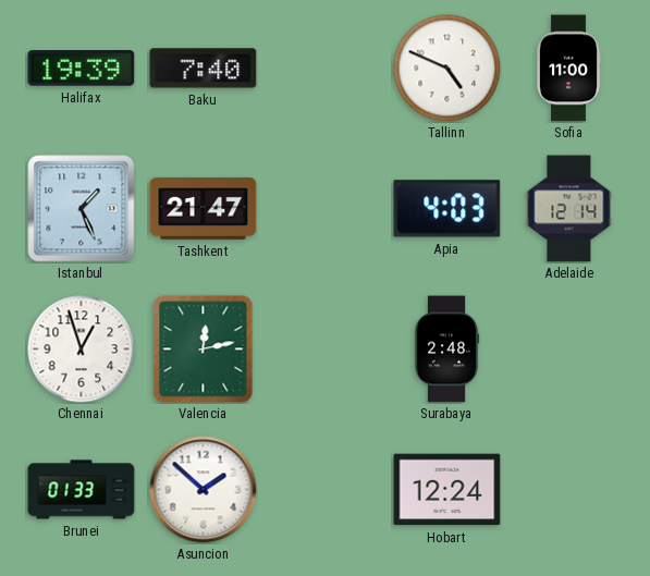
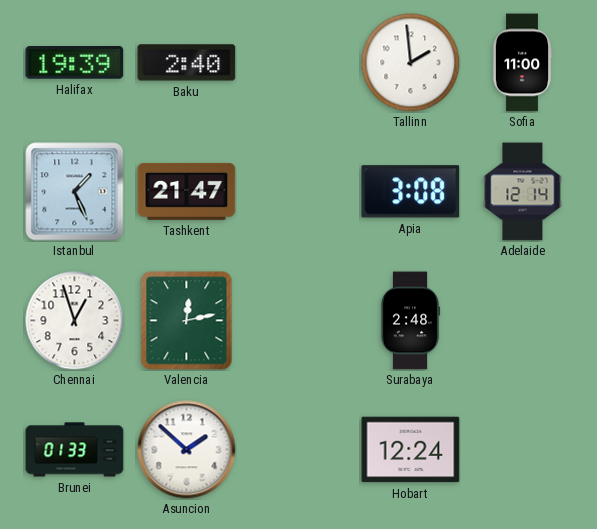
Baku: 7:40 -> 2:40
Tallinn: 4:49 -> 1:59
Apia: 4:03 -> 3:08
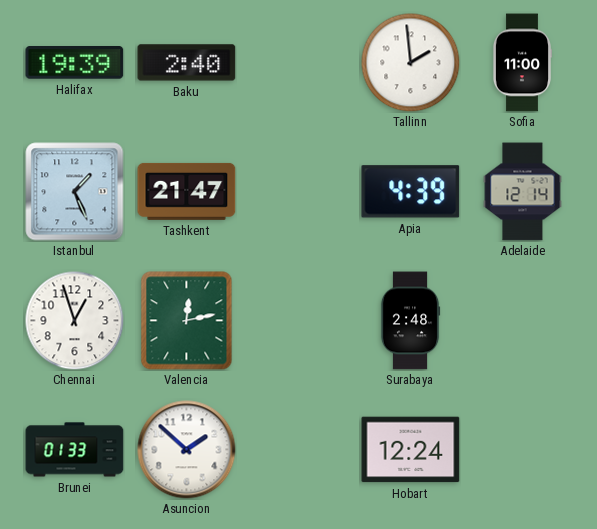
Apia: 3:08 -> 4:39
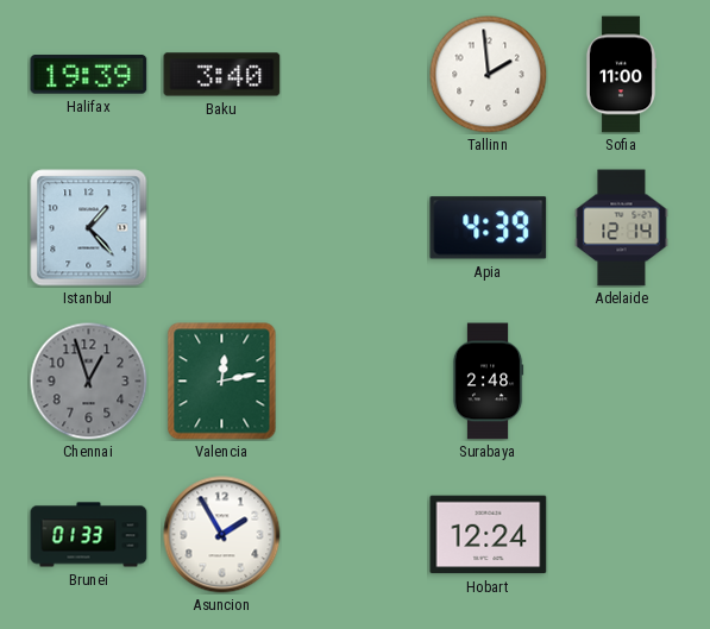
Baku: 2:40 -> 3:40
Istanbul: 1:26 -> 1:23
Tashkent: 21:47 -> none
Chennai dial: white -> grey
Asuncion: 1:52 -> 1:55
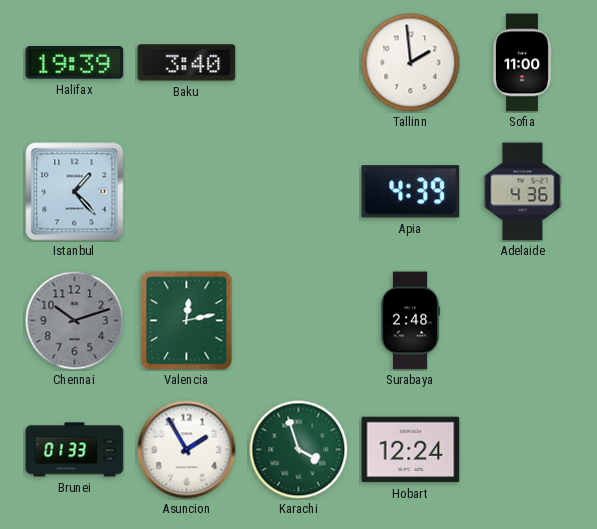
Adelaide: 12:14 -> 4:36
Chennai: 12:57 -> 10:12
Karachi: none -> 3:57
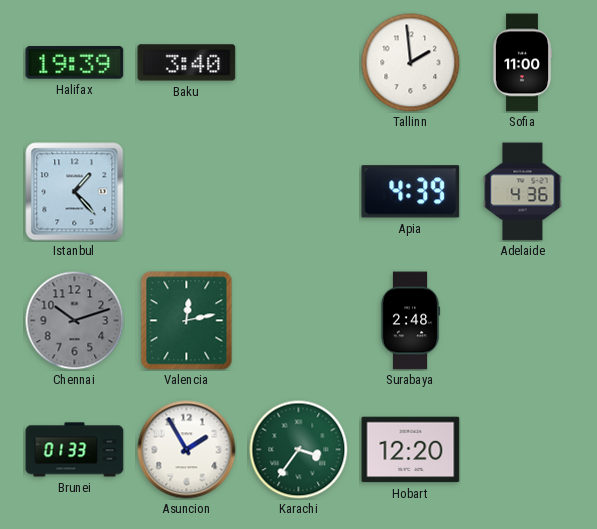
Karachi: 3:57 -> 3:36
Hobart: 12:24 -> 12:20
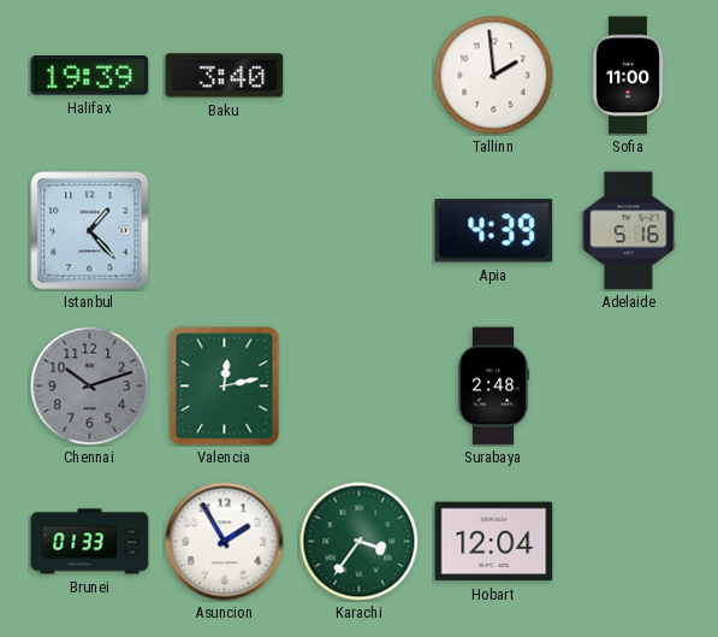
Adelaide: 4:36 -> 5:16
Hobart: 12:20 -> 12:04
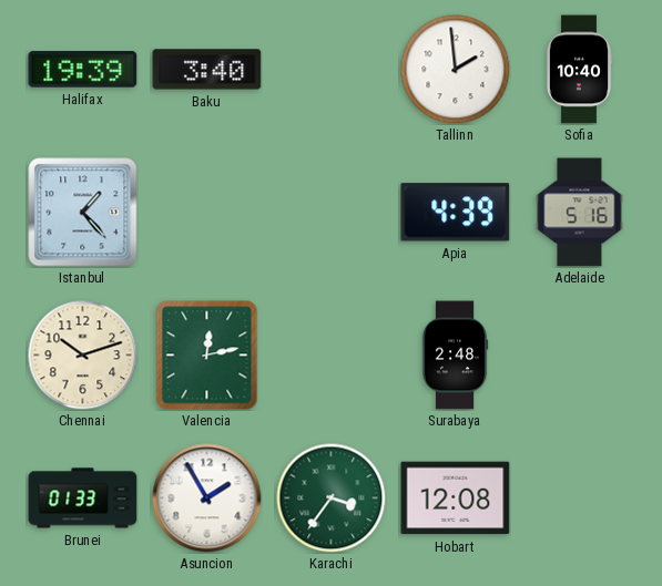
Sofia: 11:00 -> 10:40
Chennai dial: grey -> cream
Hobart: 12:04 -> 12:08
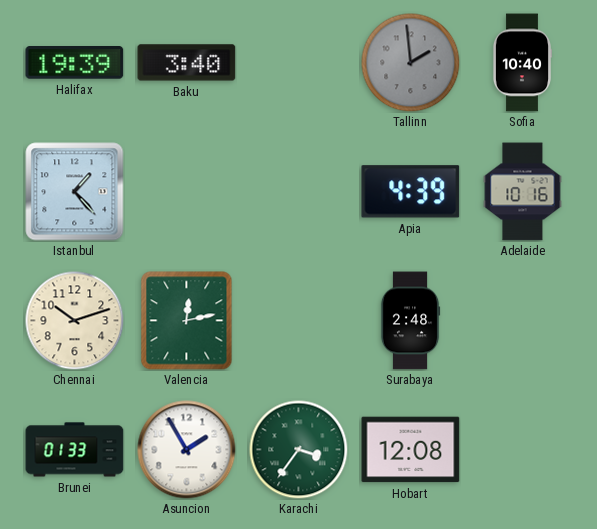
Tallinn dial: white -> grey
Adelaide: 5:16 -> 10:16
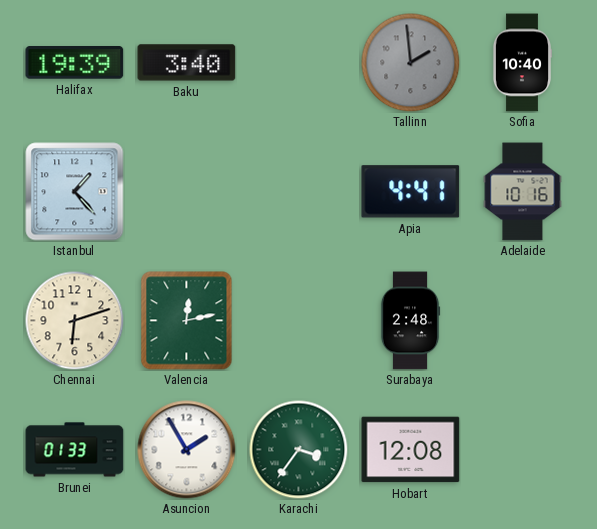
Apia: 4:39 -> 4:41
Chennai: 10:12 -> 6:12
